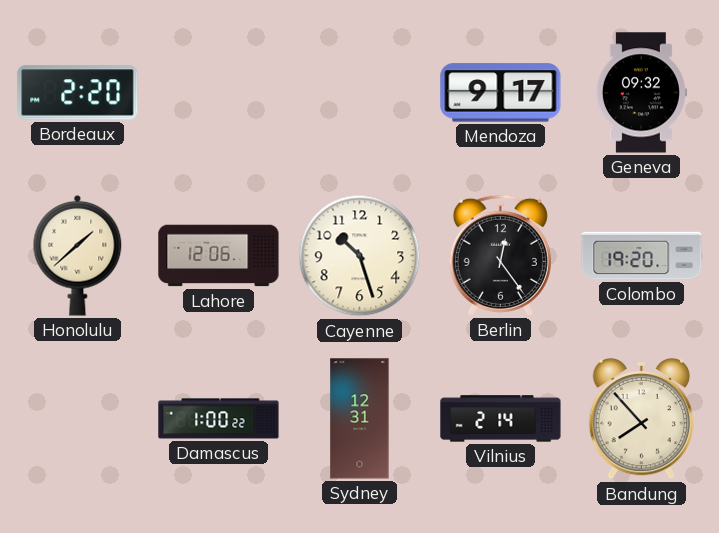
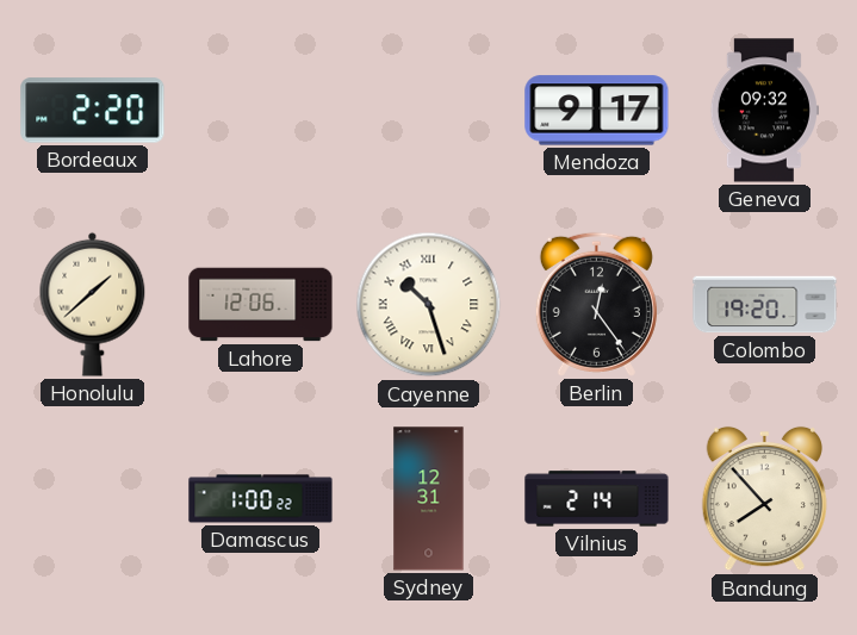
Cayenne numerals: Arabic -> Roman
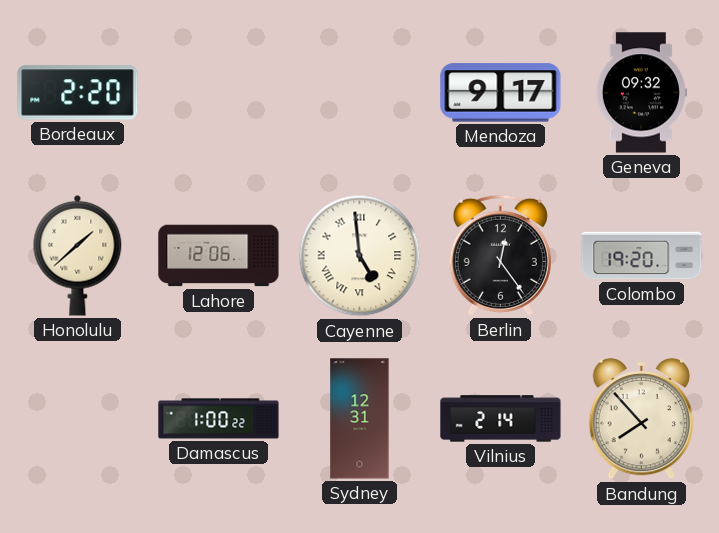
Cayenne: 10:27 -> 4:59
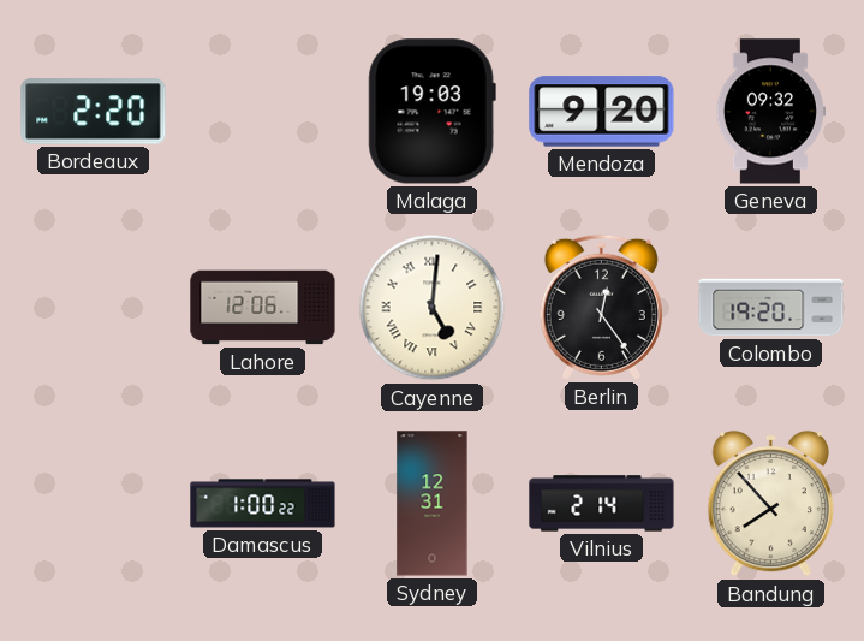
Malaga: none -> 19:03
Mendoza: 9:17 -> 9:20
Honolulu: 1:38 -> none
Cayenne: 4:59 -> 5:01
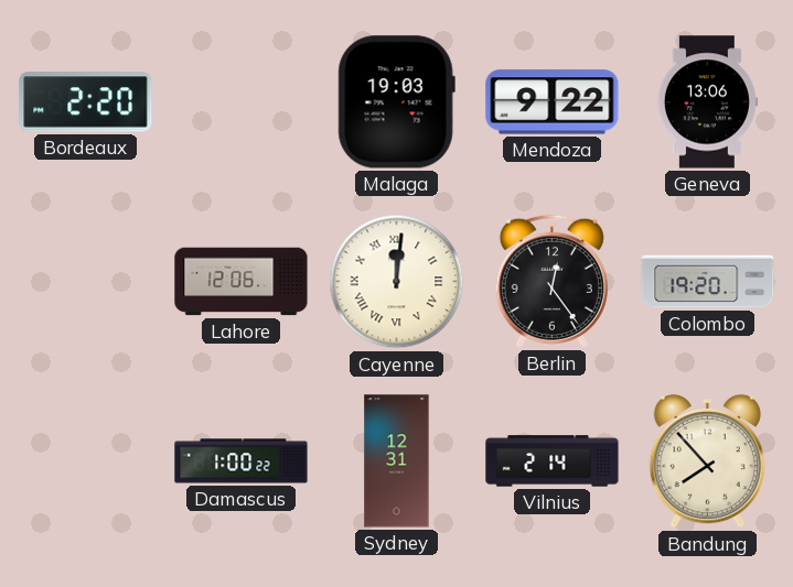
Mendoza: 9:20 -> 9:22
Geneva: 09:32 -> 13:06
Cayenne: 5:01 -> 12:01
